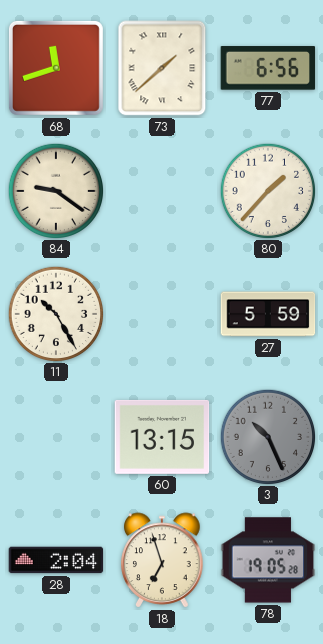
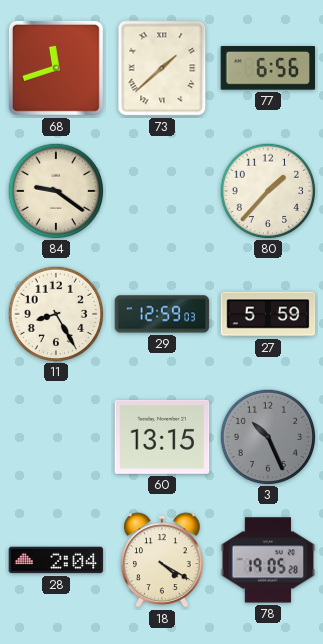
11: 10:25 -> 8:25
29: none -> 12:59
18: 6:57 -> 4:20
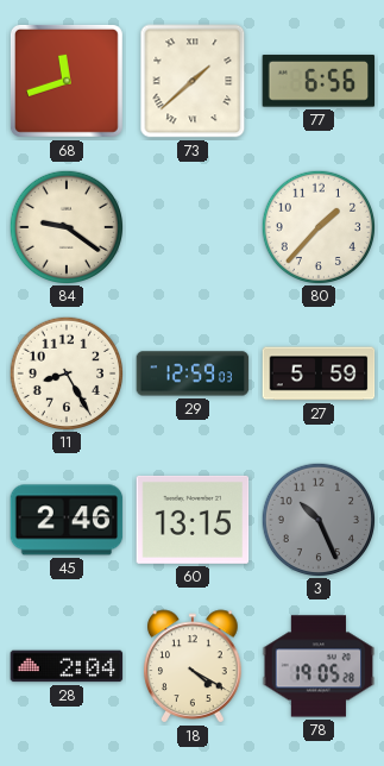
45: none -> 2:46
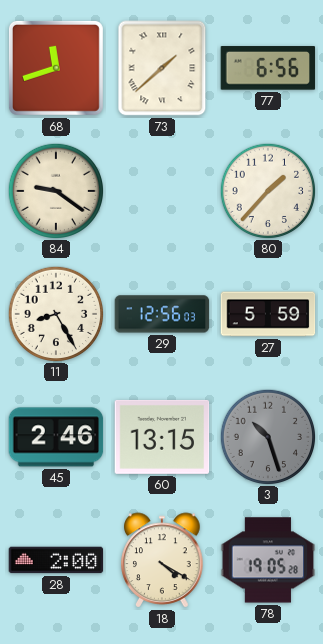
29: 12:59 -> 12:56
3: 10:26 -> 10:27
28: 2:04 -> 2:00
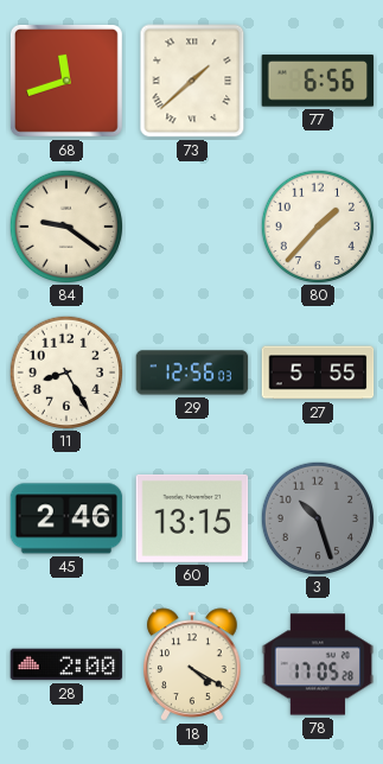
27: 5:59 -> 5:55
78: 19:05 -> 17:05
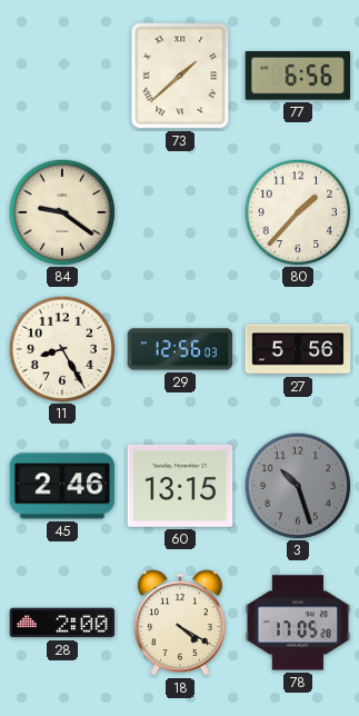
68: 11:42 -> none
27: 5:55 -> 5:56
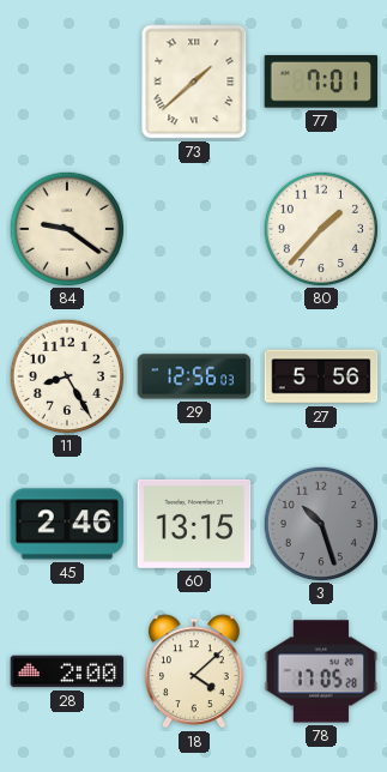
77: 6:56 -> 7:01
18: 4:20 -> 4:08
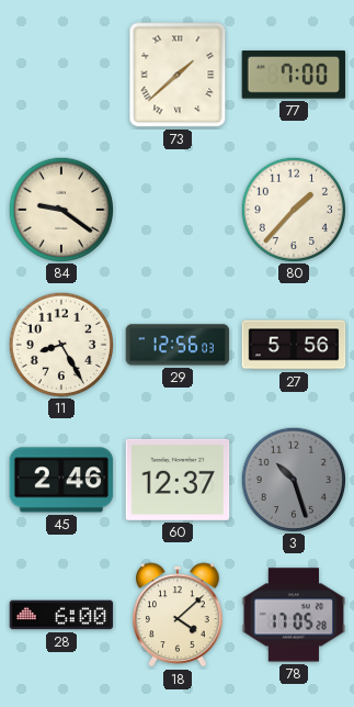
77: 7:01 -> 7:00
60: 13:15 -> 12:37
28: 2:00 -> 6:00
